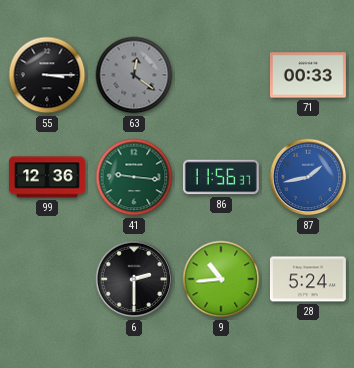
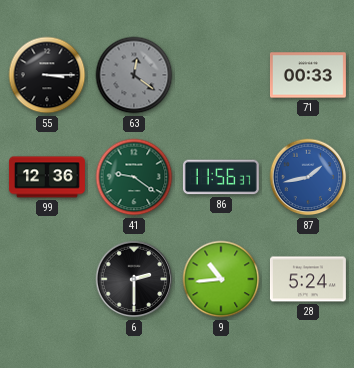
41: 9:16 -> 9:21
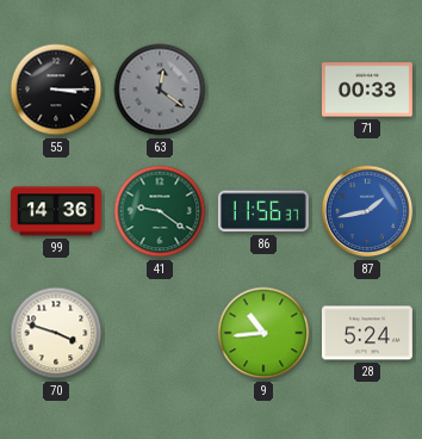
99: 12:36 -> 14:36
70: none -> 3:48
6: 2:30 -> none
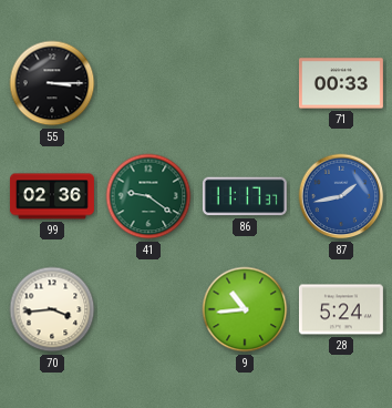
63: 12:21 -> none
99: 14:36 -> 02:36
86: 11:56 -> 11:17
70: 3:48 -> 3:44
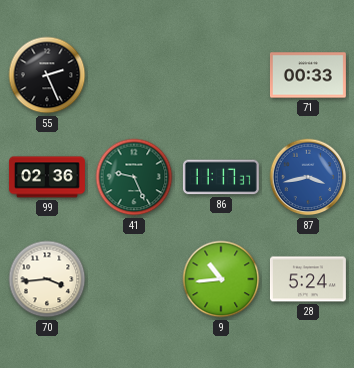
55: 3:15 -> 2:26
41: 9:21 -> 9:26
87: 1:43 -> 3:43
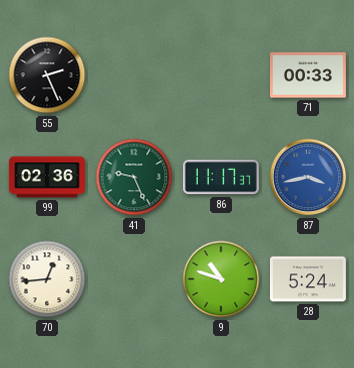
70: 3:44 -> 12:44
9: 10:44 -> 10:48
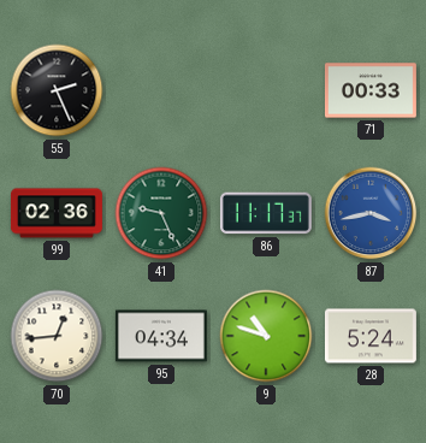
95: none -> 04:34
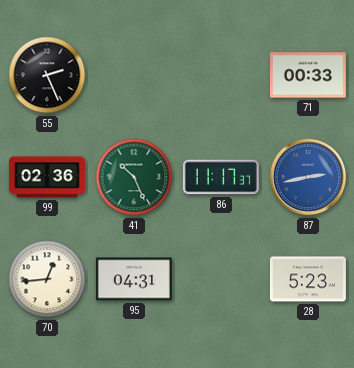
41: 9:26 -> 10:26
87: 3:43 -> 2:43
95: 04:34 -> 04:31
9: 10:48 -> none
28: 5:24 -> 5:23
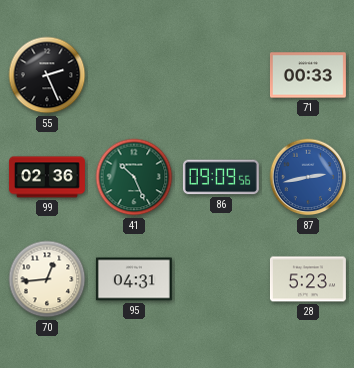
86: 11:17 -> 09:09
